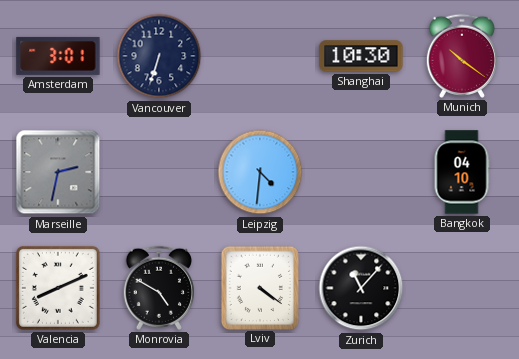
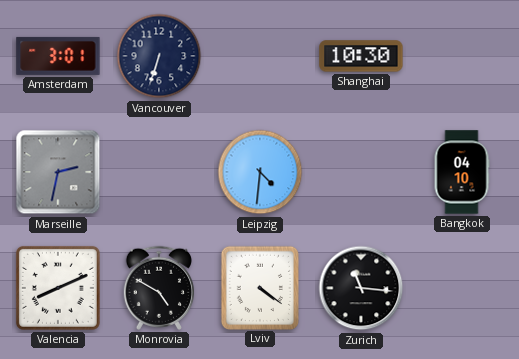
Munich: 10:21 -> none
Zurich: 11:07 -> 11:16
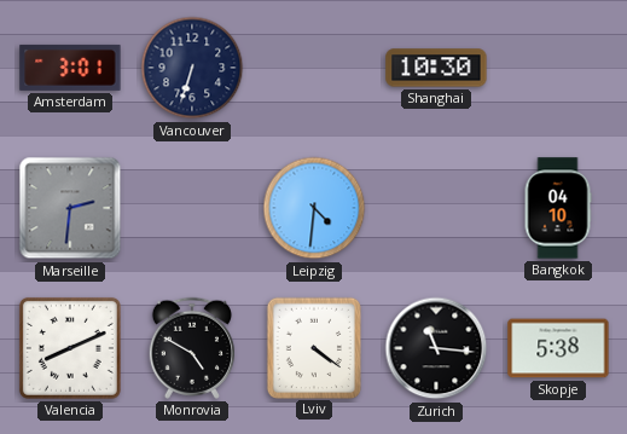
Marseille: 2:32 -> 2:31
Skopje: none -> 5:38
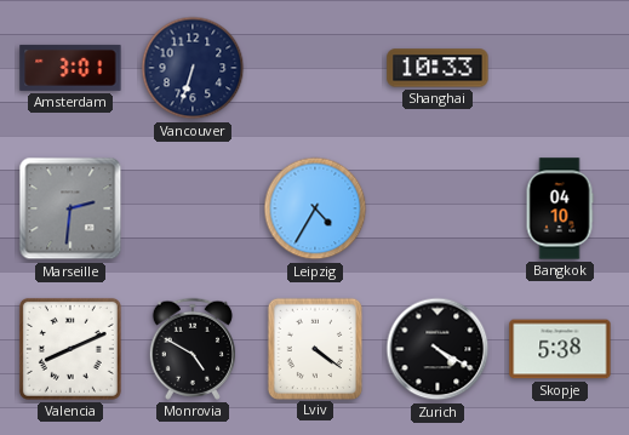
Shanghai: 10:30 -> 10:33
Leipzig: 4:31 -> 4:35
Zurich: 11:16 -> 4:20
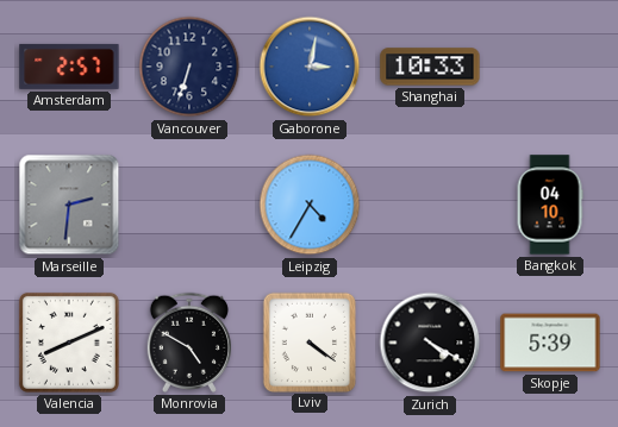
Amsterdam: 3:01 -> 2:57
Gaborone: none -> 3:02
Skopje: 5:38 -> 5:39
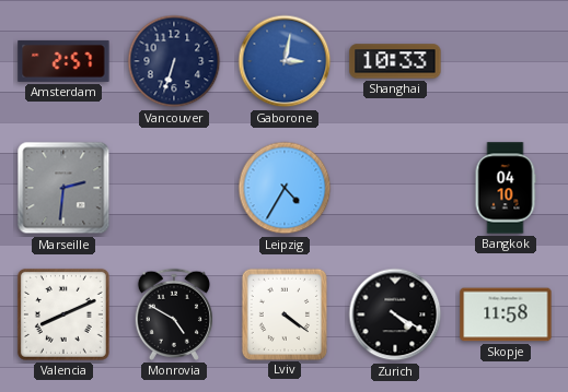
Skopje: 5:39 -> 11:58
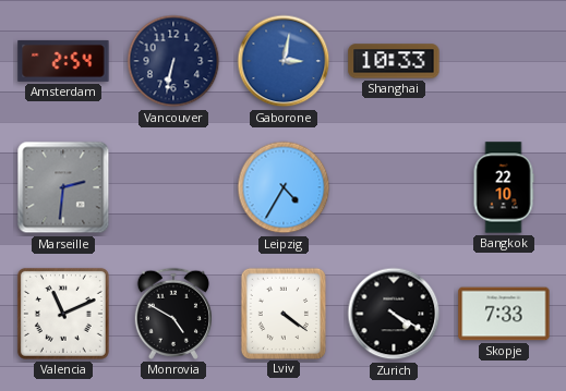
Amsterdam: 2:57 -> 2:54
Vancouver: 6:33 -> 6:32
Bangkok: 04:10 -> 22:10
Valencia: 8:11 -> 11:11
Skopje: 11:58 -> 7:33
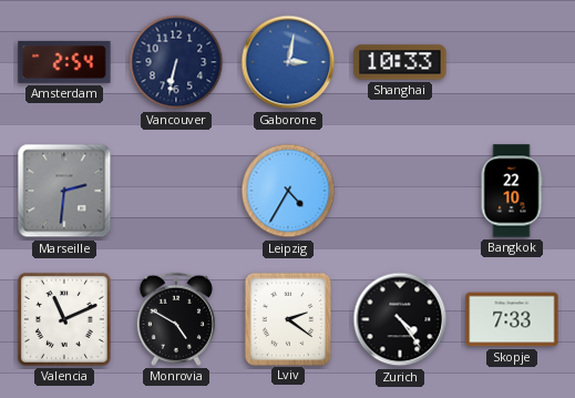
Lviv: 4:21 -> 2:21
Zurich: 4:20 -> 4:24
